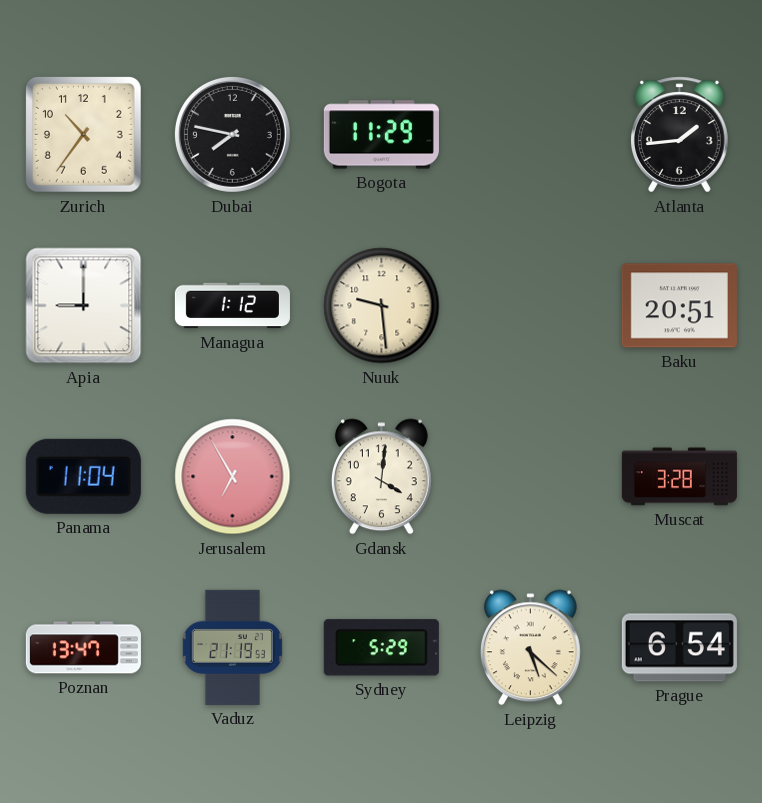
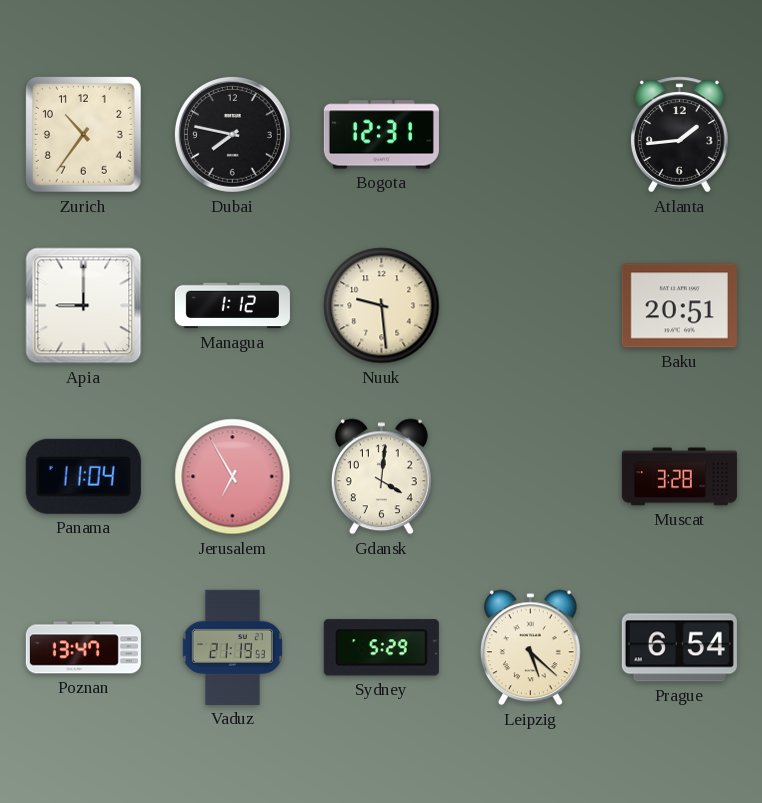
Bogota: 11:29 -> 12:31
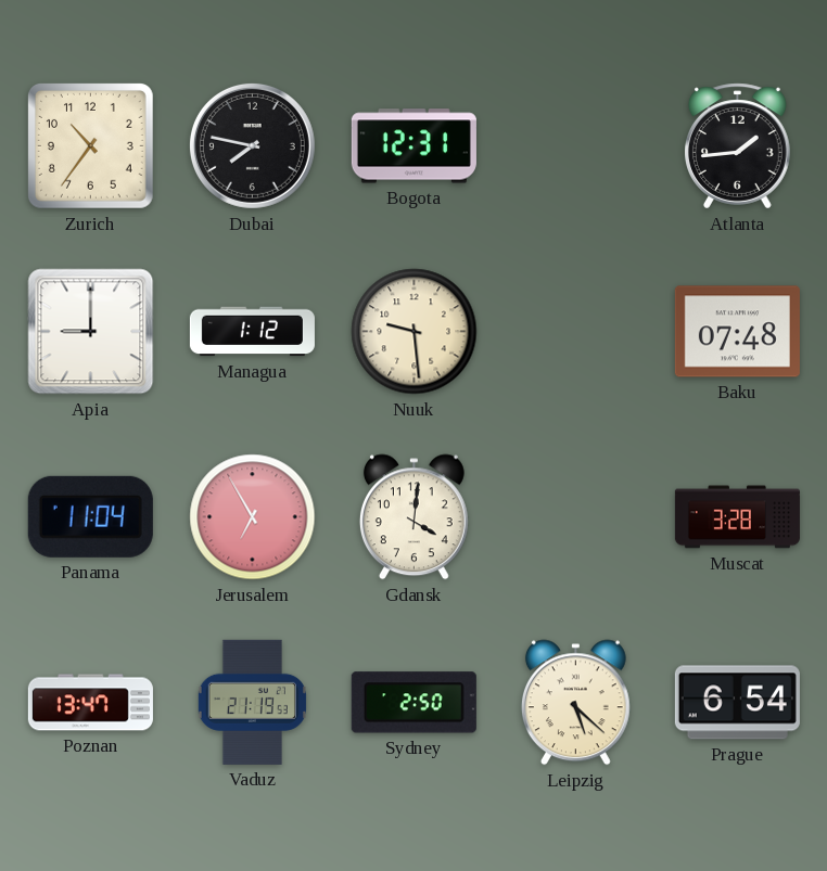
Baku: 20:51 -> 07:48
Sydney: 5:29 -> 2:50
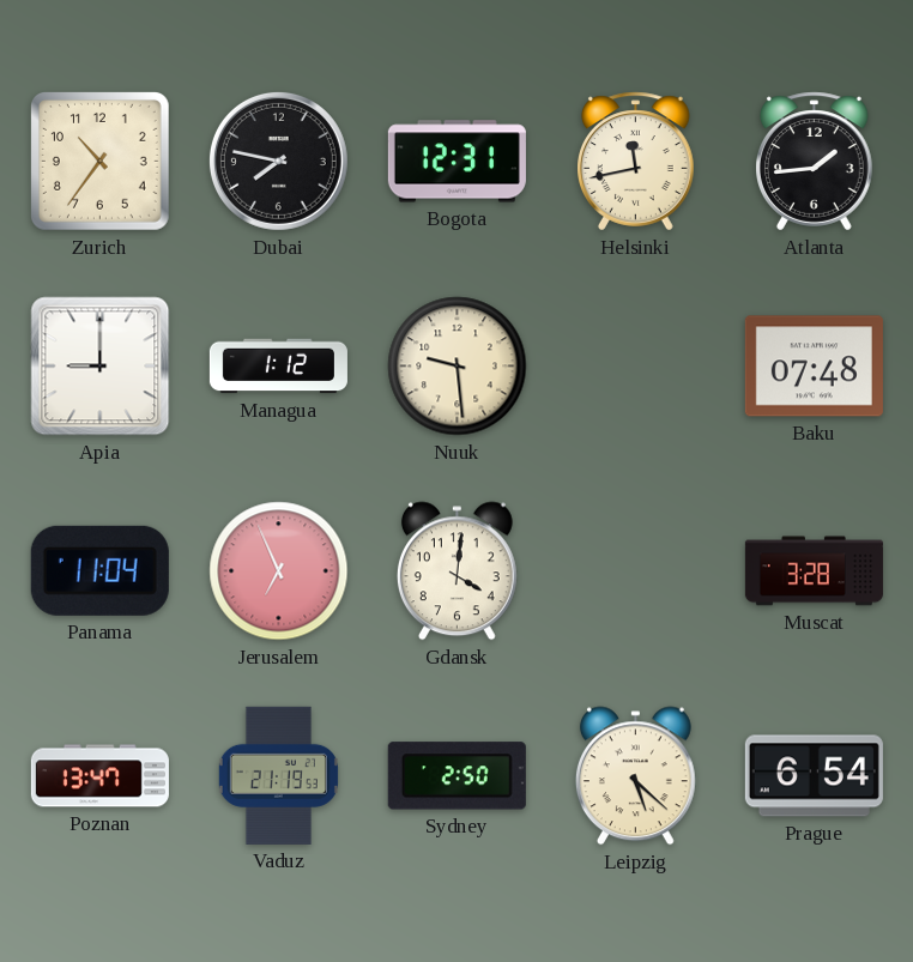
Helsinki: none -> 11:43
Jerusalem: 6:55 -> 6:56
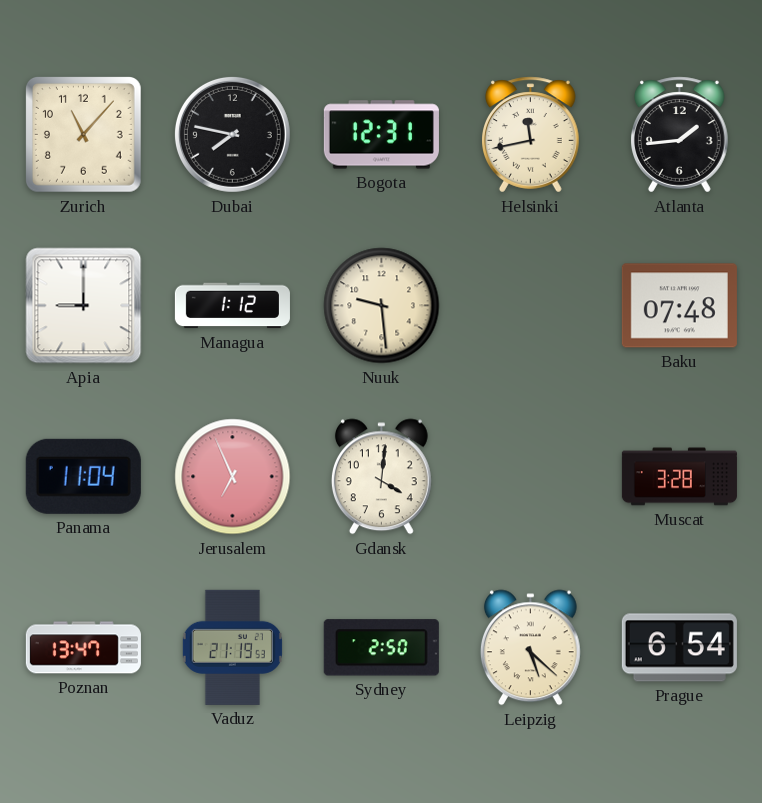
Zurich: 10:36 -> 11:07
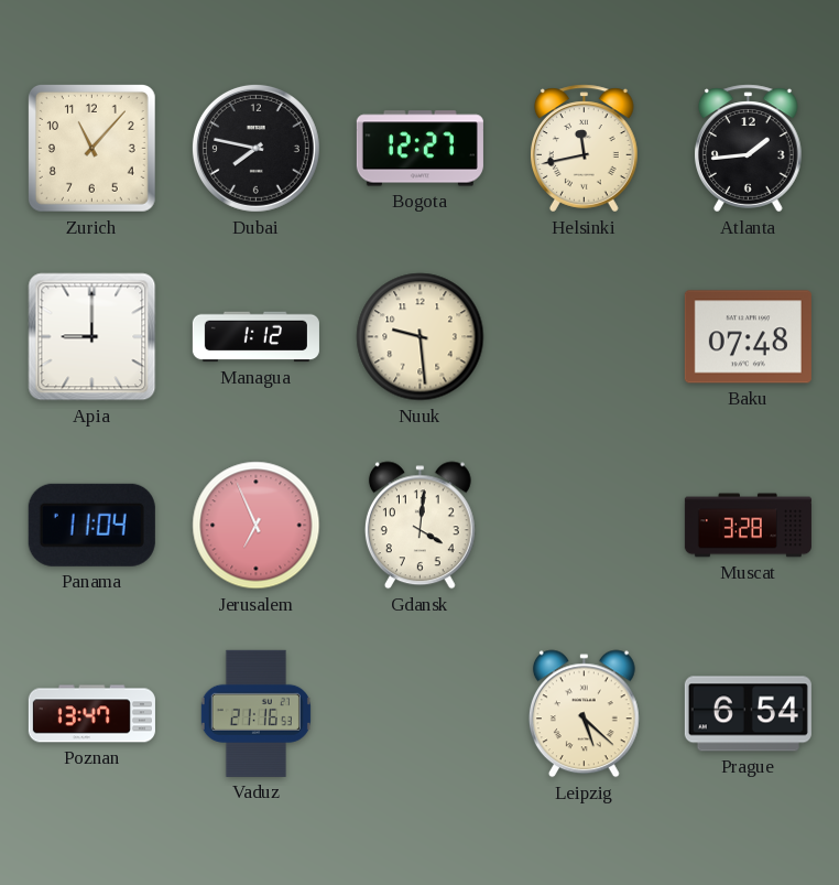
Bogota: 12:31 -> 12:27
Vaduz: 21:19 -> 21:16
Sydney: 2:50 -> none
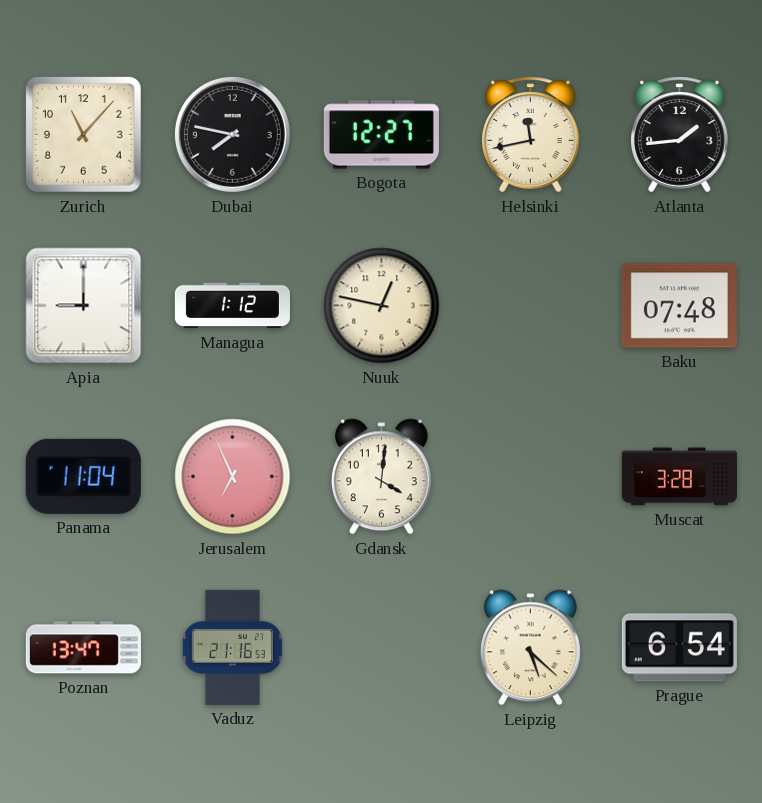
Nuuk: 9:29 -> 12:47
